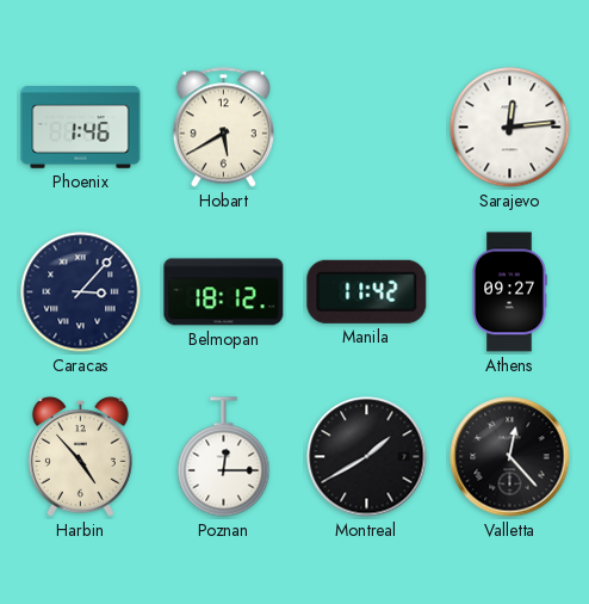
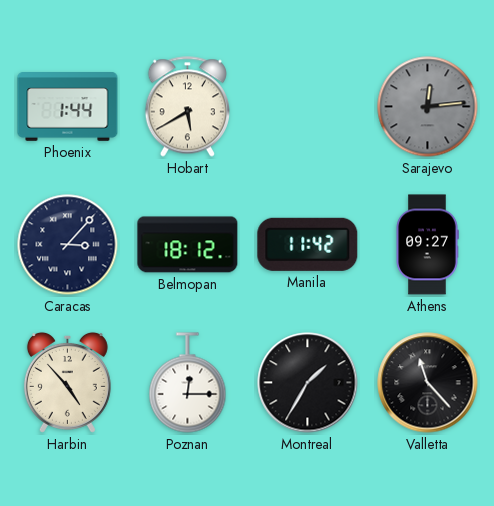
Phoenix: 1:46 -> 1:44
Sarajevo dial: white -> grey
Montreal: 1:40 -> 1:35
Valletta: 12:23 -> 11:23
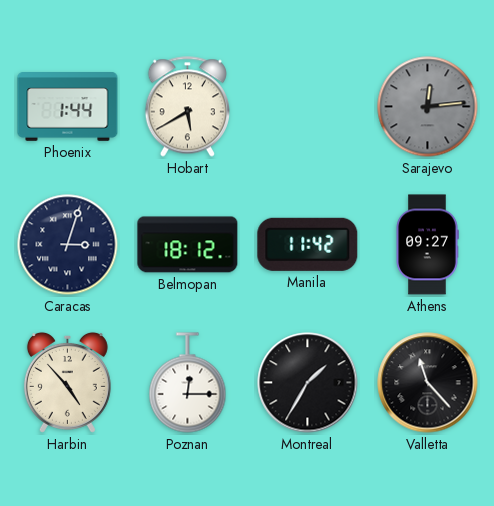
Caracas: 3:07 -> 3:03
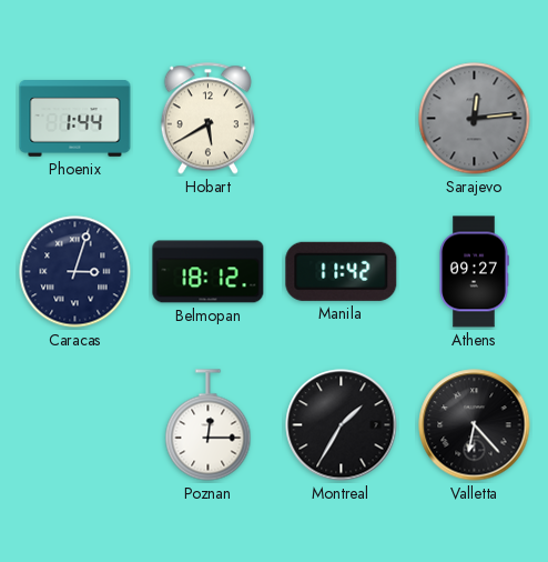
Harbin: 4:53 -> none
Valletta: 11:23 -> 6:23
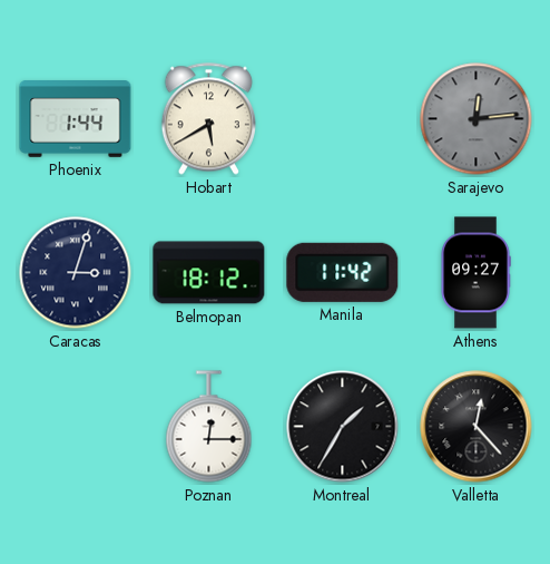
Valletta: 6:23 -> 12:23
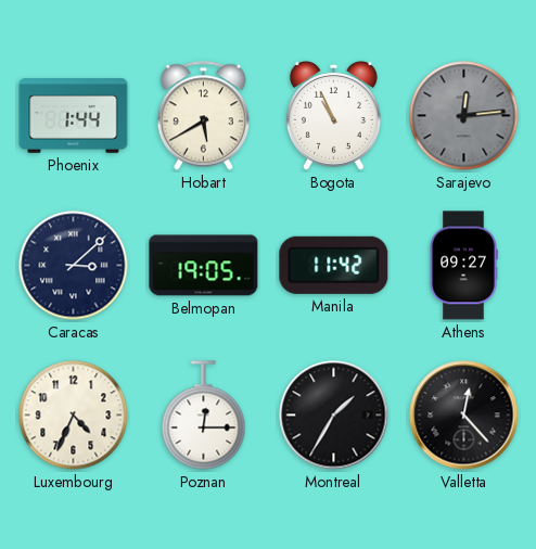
Bogota: none -> 10:56
Caracas: 3:03 -> 3:08
Belmopan: 18:12 -> 19:05
Luxembourg: none -> 4:34
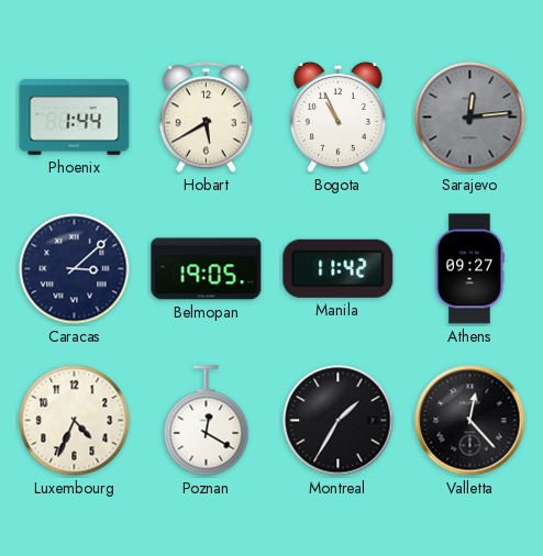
Poznan: 12:15 -> 12:20
